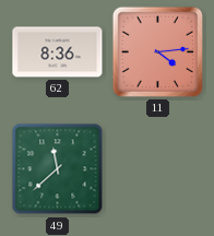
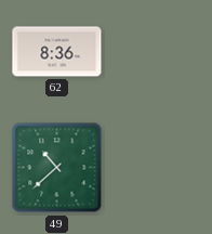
11: 4:14 -> none
49: 11:38 -> 10:38
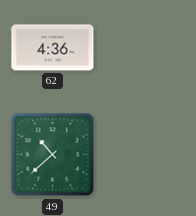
62: 8:36 -> 4:36
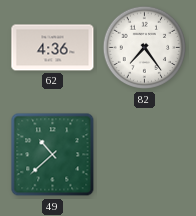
82: none -> 7:24
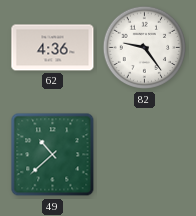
82: 7:24 -> 9:24
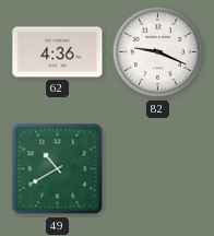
82: 9:24 -> 9:19
49: 10:38 -> 10:40
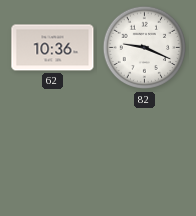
62: 4:36 -> 10:36
49: 10:40 -> none
